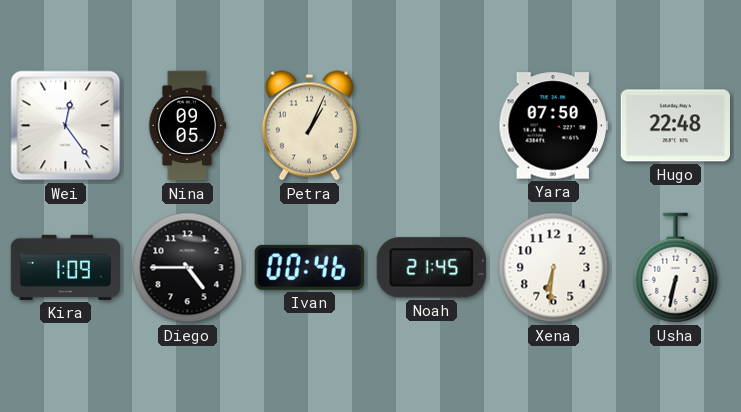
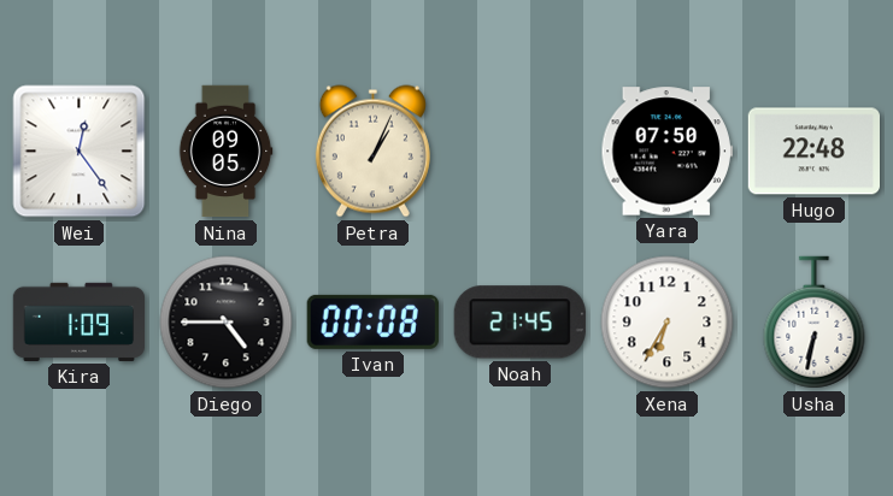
Ivan: 00:46 -> 00:08
Xena: 6:31 -> 6:35
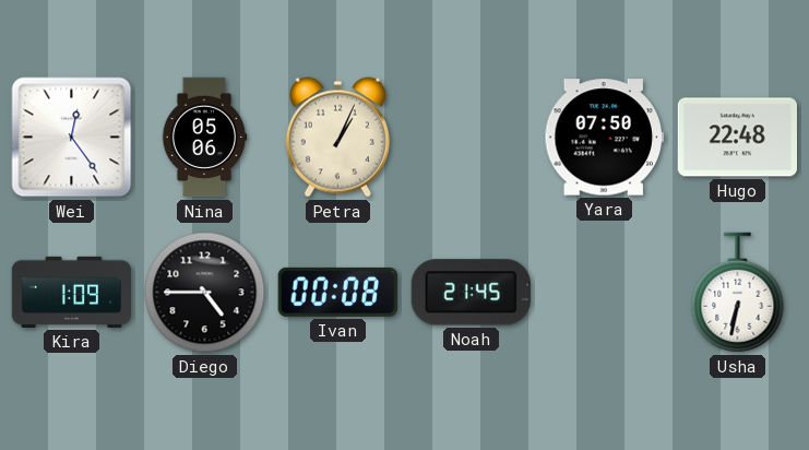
Nina: 09:05 -> 05:06
Xena: 6:35 -> none
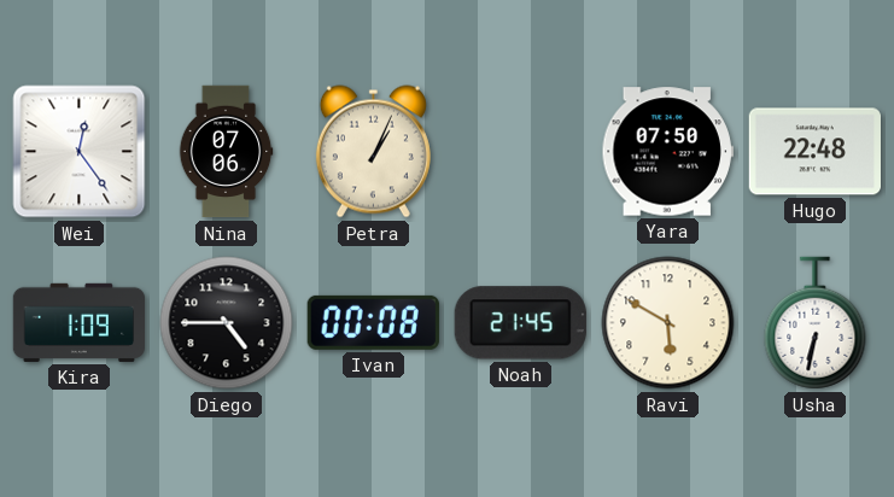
Nina: 05:06 -> 07:06
Ravi: none -> 5:50
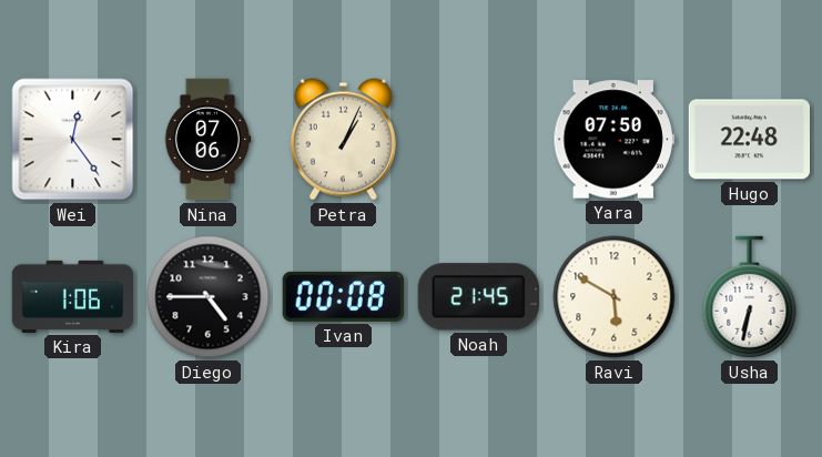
Kira: 1:09 -> 1:06
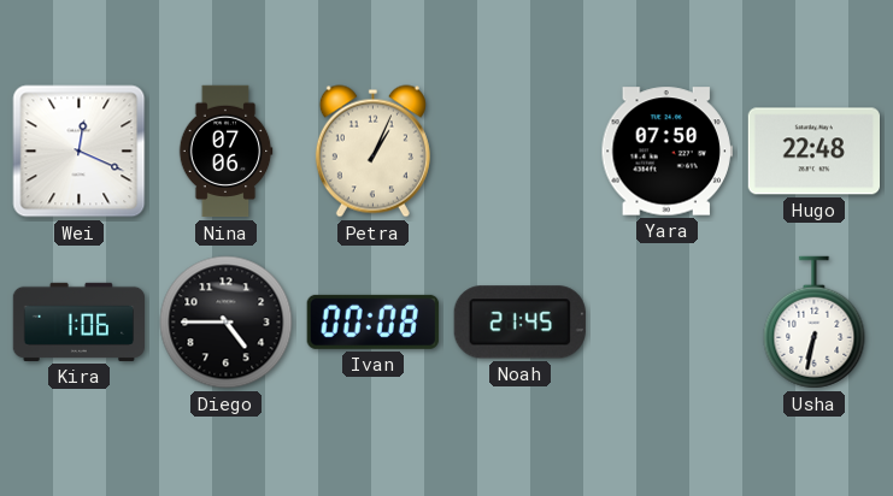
Wei: 12:24 -> 12:19
Ravi: 5:50 -> none
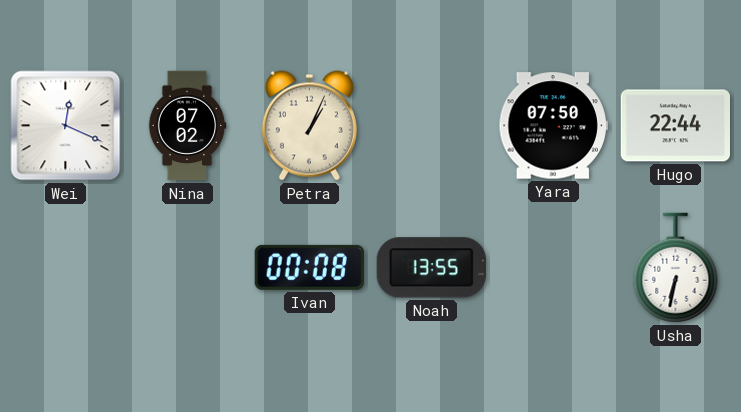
Nina: 07:06 -> 07:02
Hugo: 22:48 -> 22:44
Kira: 1:06 -> none
Diego: 4:45 -> none
Noah: 21:45 -> 13:55
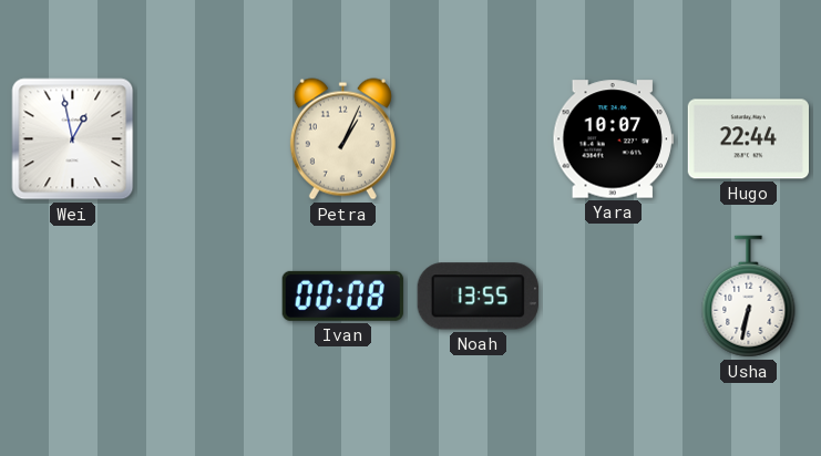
Wei: 12:19 -> 12:58
Nina: 07:02 -> none
Yara: 07:50 -> 10:07
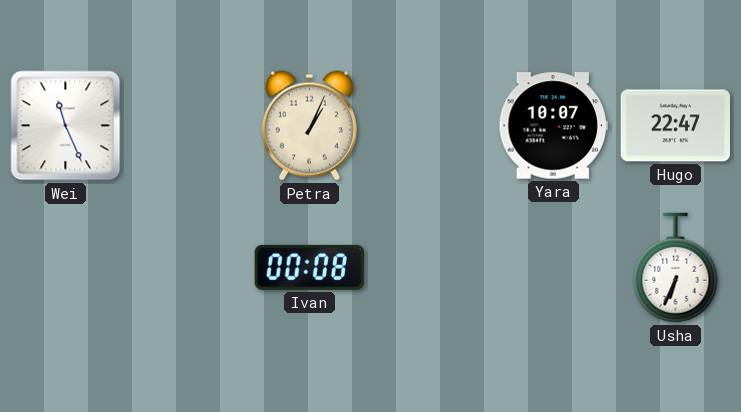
Wei: 12:58 -> 11:26
Hugo: 22:44 -> 22:47
Noah: 13:55 -> none
Usha: 6:32 -> 6:34
